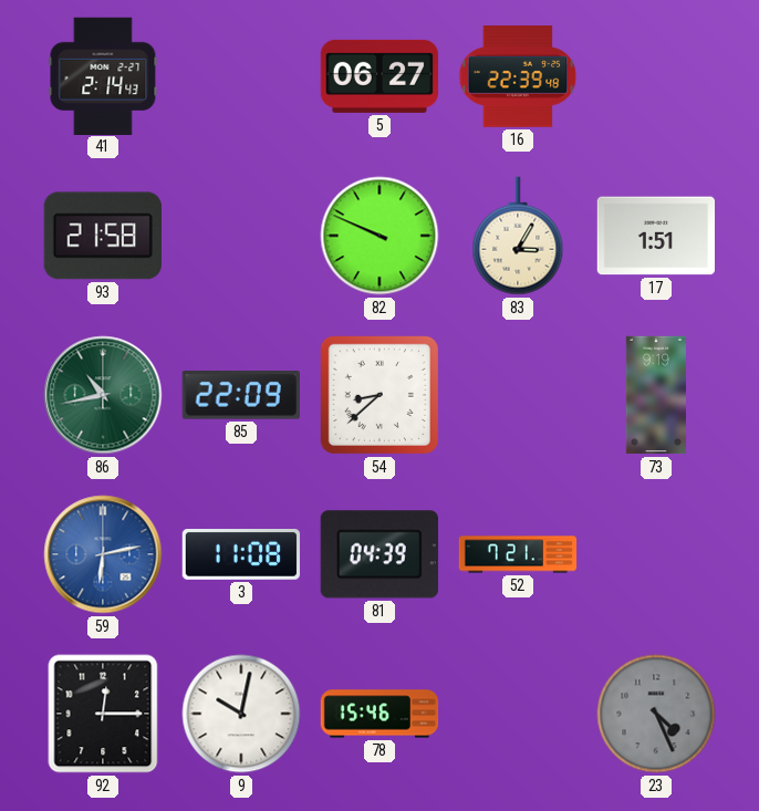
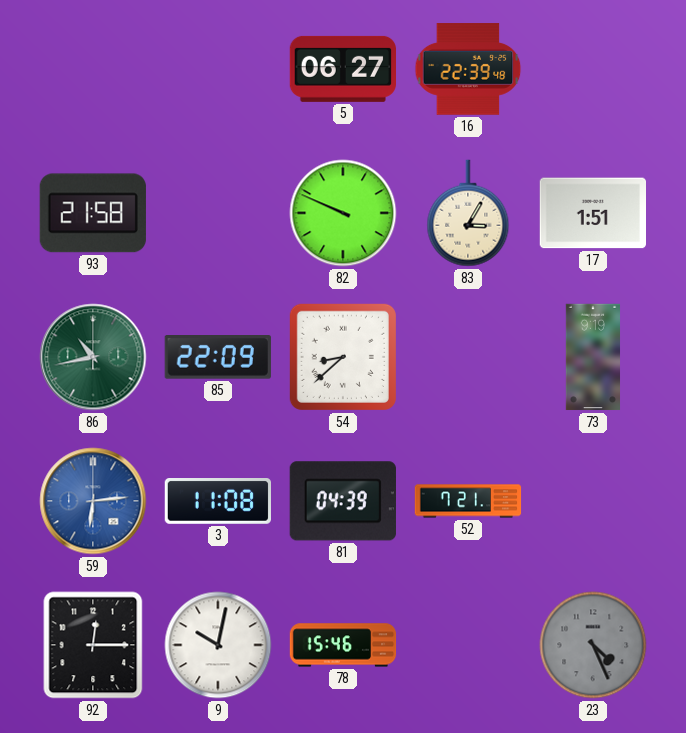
41: 2:14 -> none
59: 6:13 -> 6:14
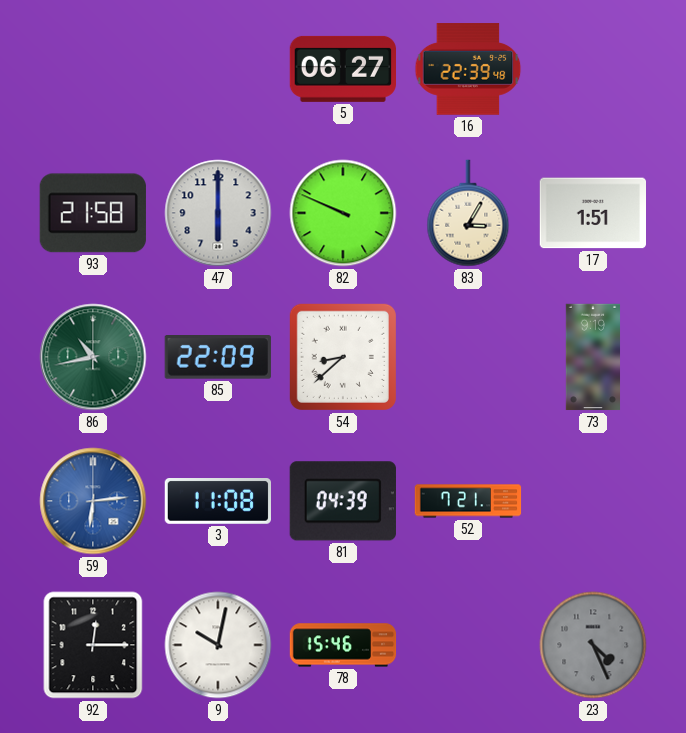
47: none -> 6:00
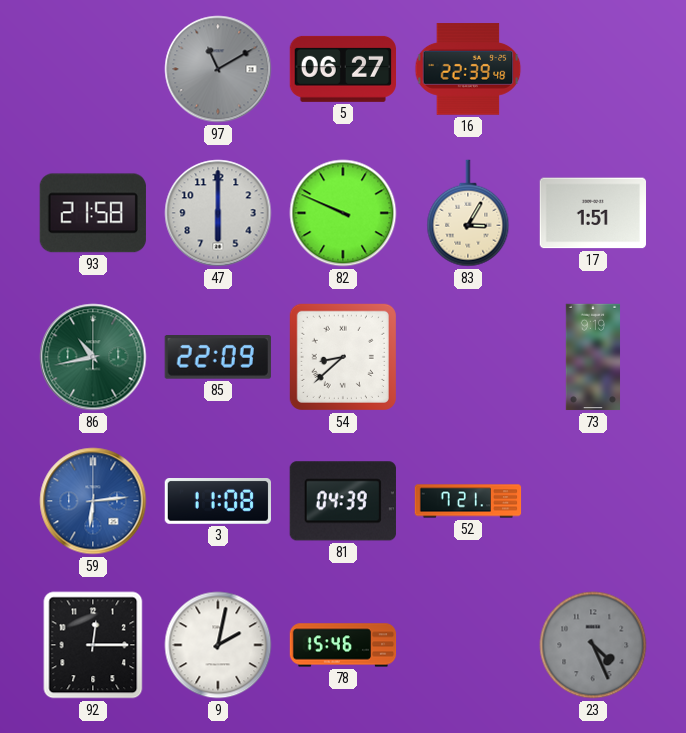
97: none -> 11:10
9: 10:02 -> 2:02
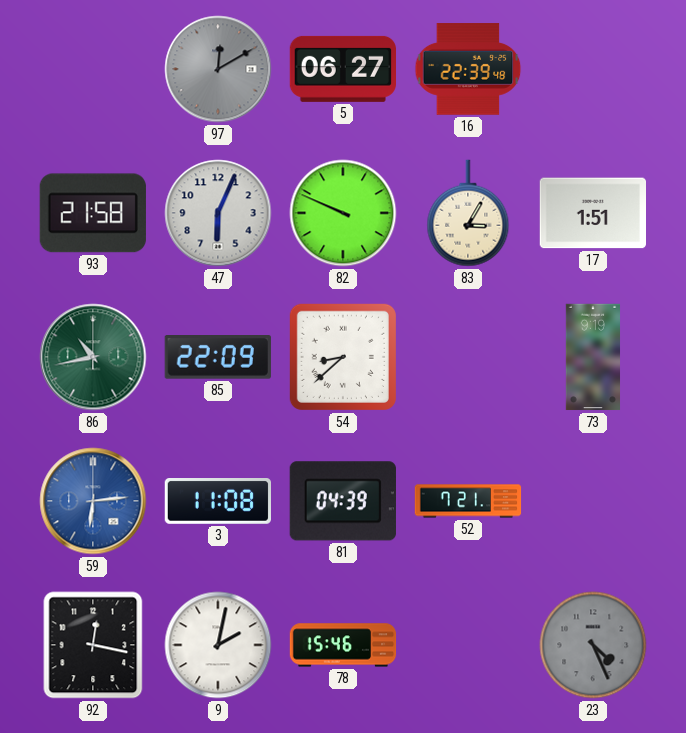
97: 11:10 -> 12:10
47: 6:00 -> 6:04
92: 12:15 -> 12:17
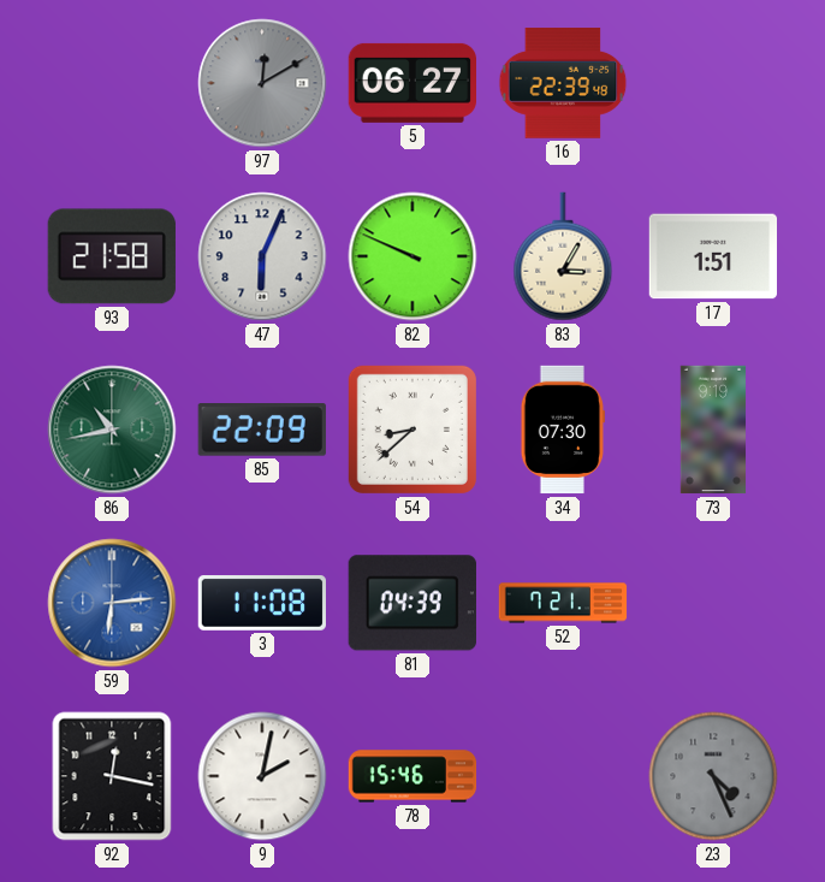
34: none -> 07:30
